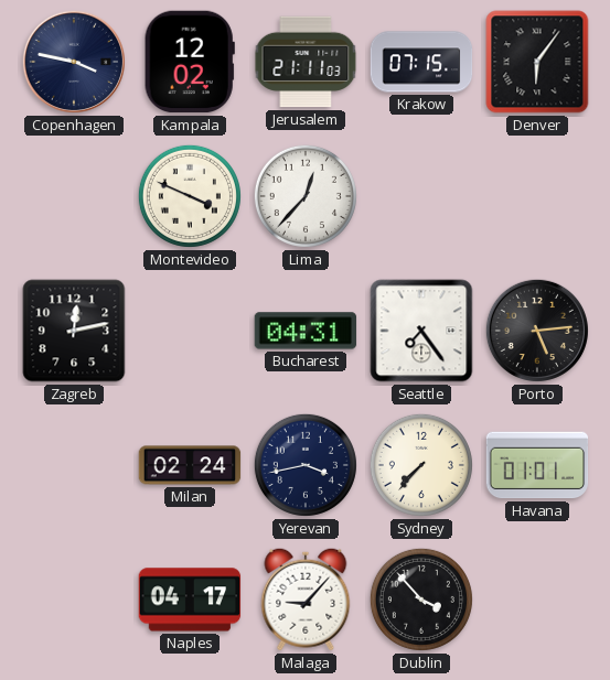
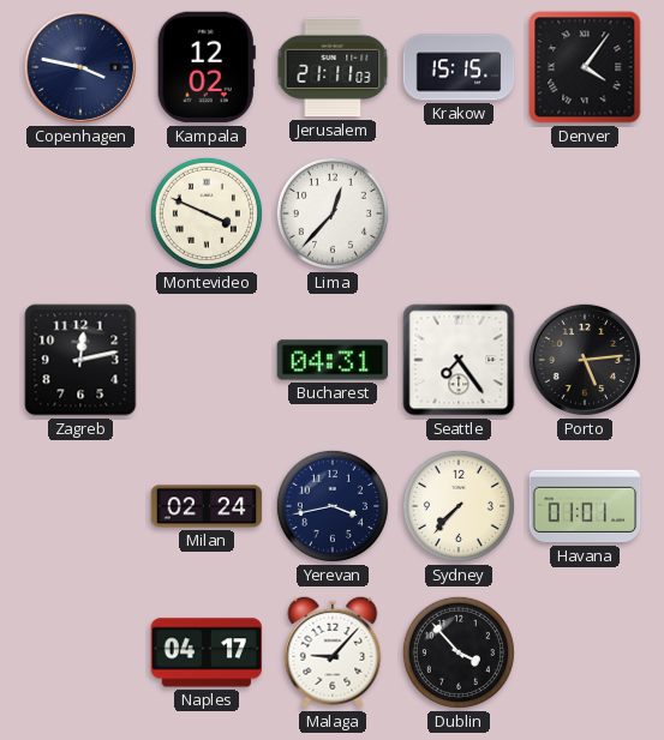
Krakow: 07:15 -> 15:15
Denver: 6:06 -> 4:06
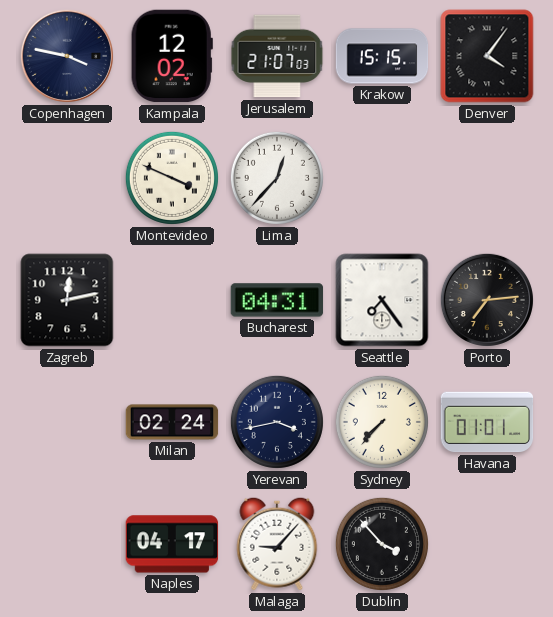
Jerusalem: 21:11 -> 21:07
Porto: 5:14 -> 7:14
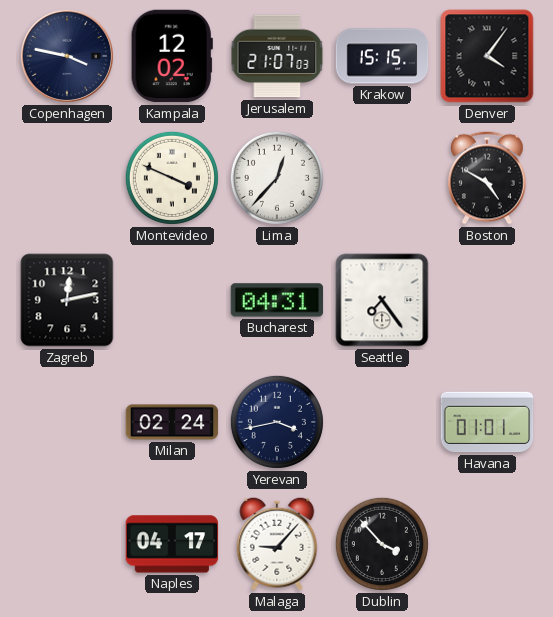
Boston: none -> 4:50
Porto: 7:14 -> none
Sydney: 7:37 -> none
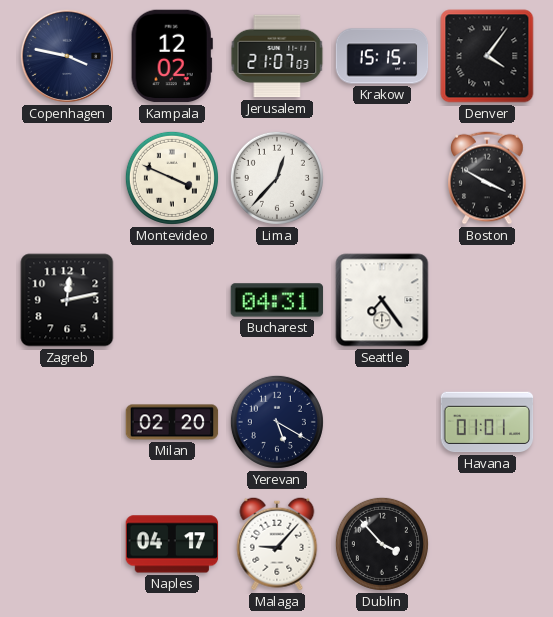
Boston: 4:50 -> 3:50
Milan: 02:24 -> 02:20
Yerevan: 3:43 -> 5:20
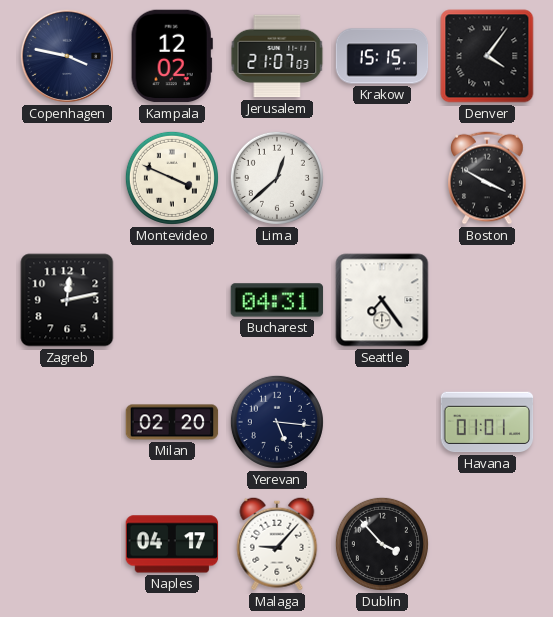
Lima: 12:37 -> 12:38
Yerevan: 5:20 -> 5:16
